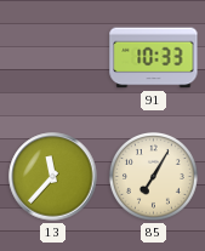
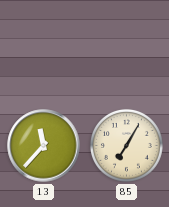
91: 10:33 -> none
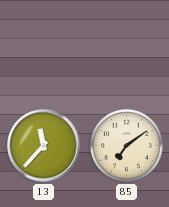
85: 7:05 -> 7:09
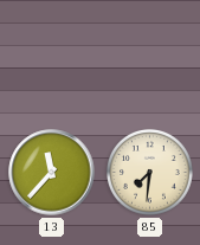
85: 7:09 -> 7:31
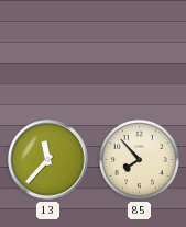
85: 7:31 -> 7:53
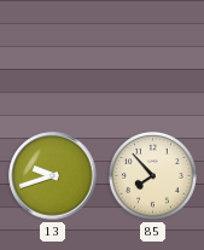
13: 11:37 -> 9:42
